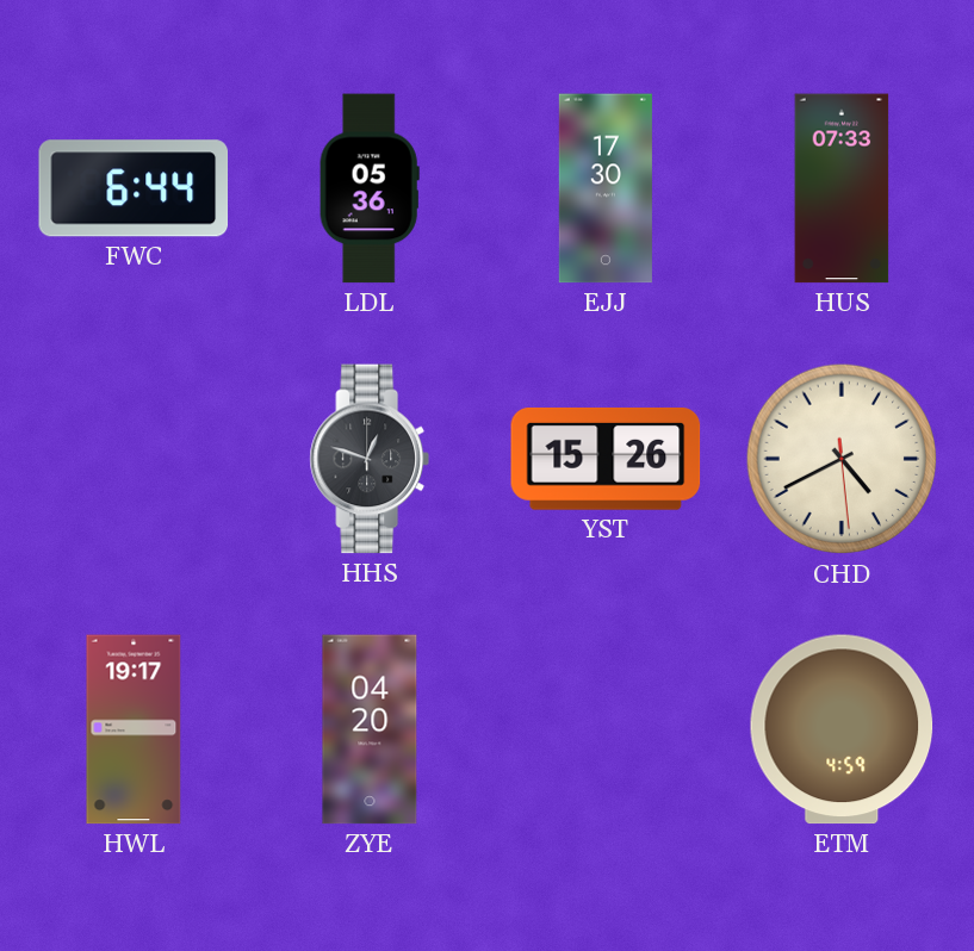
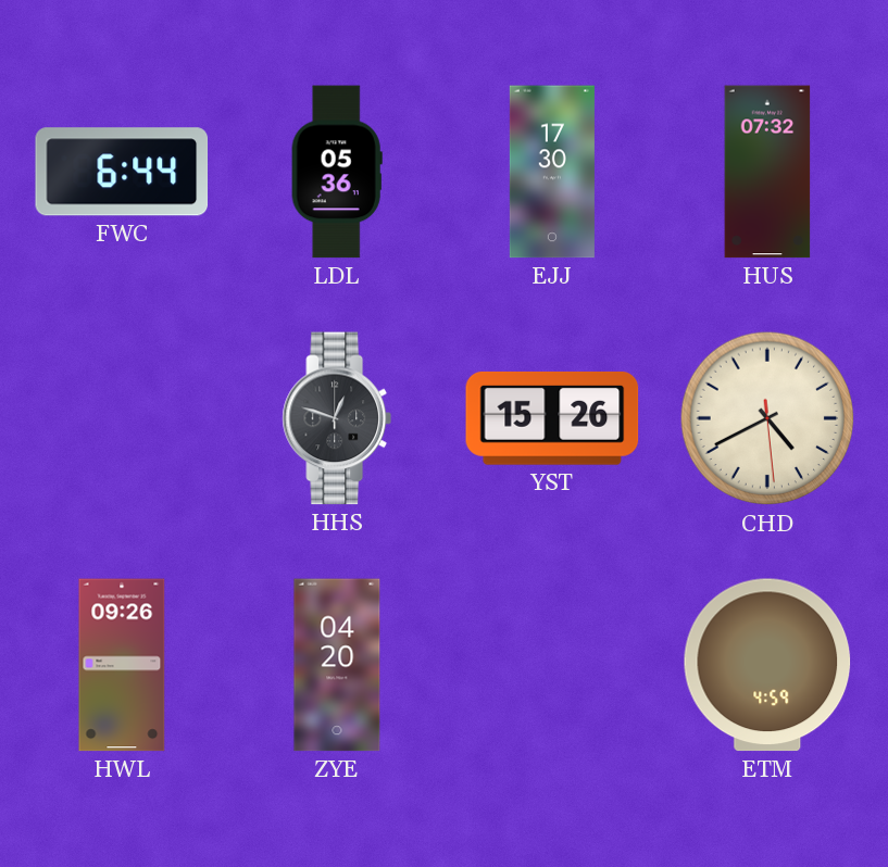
HUS: 07:33 -> 07:32
HWL: 19:17 -> 09:26
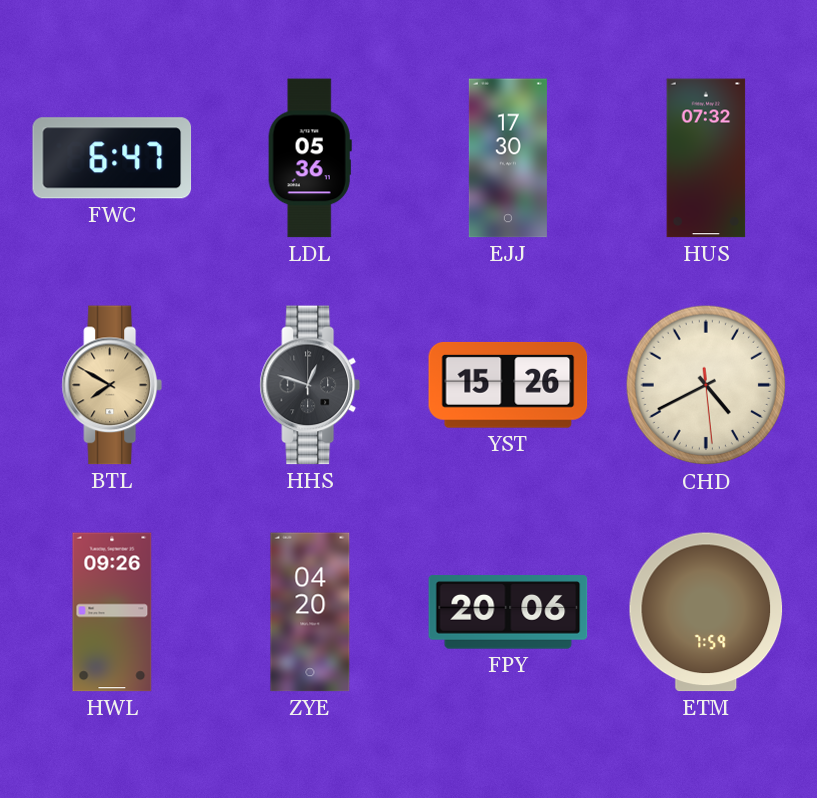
FWC: 6:44 -> 6:47
BTL: none -> 7:50
FPY: none -> 20:06
ETM: 4:59 -> 7:59
